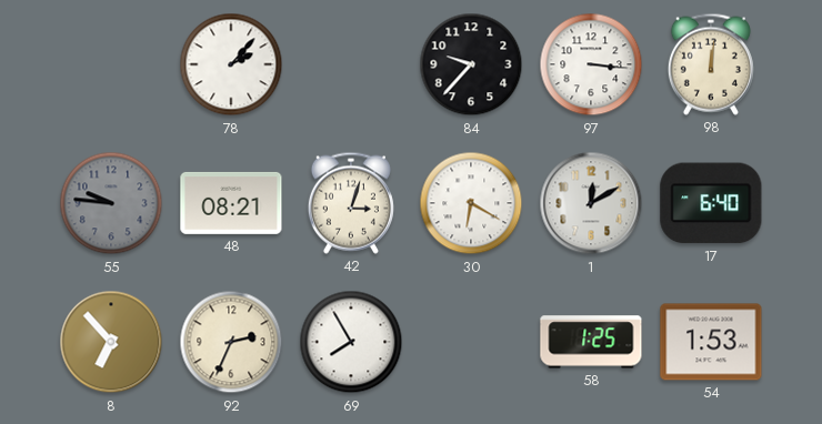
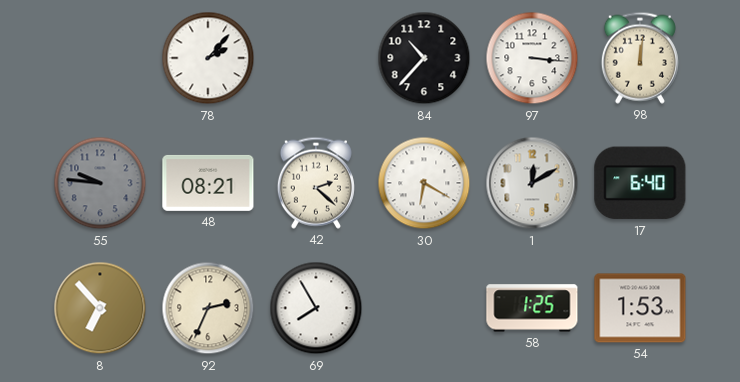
84: 9:37 -> 10:37
42: 3:03 -> 2:22
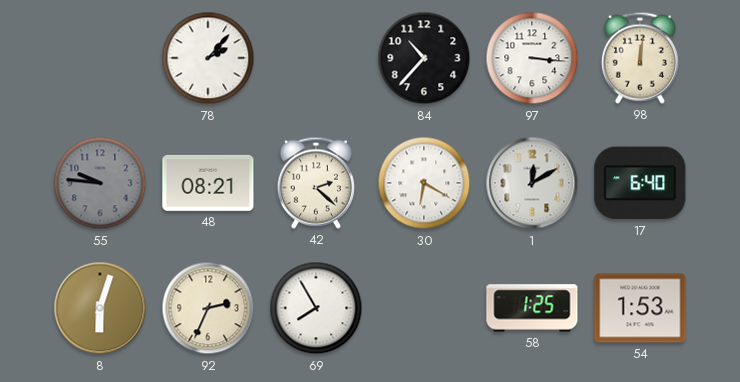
8: 6:53 -> 6:03
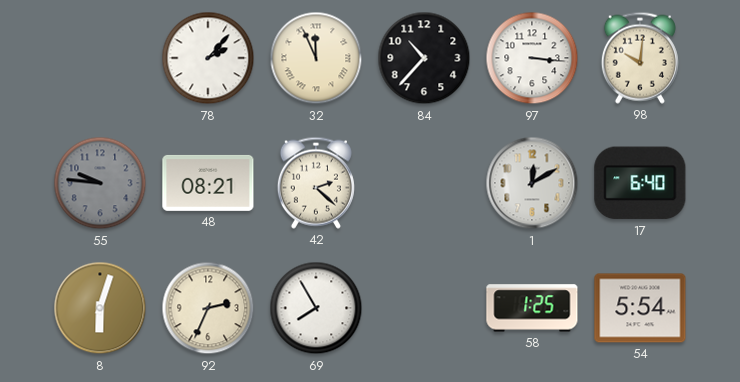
32: none -> 11:56
98: 12:01 -> 10:01
30: 6:20 -> none
54: 1:53 -> 5:54
